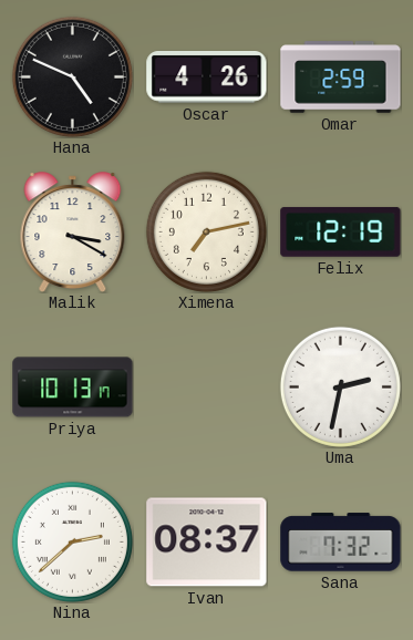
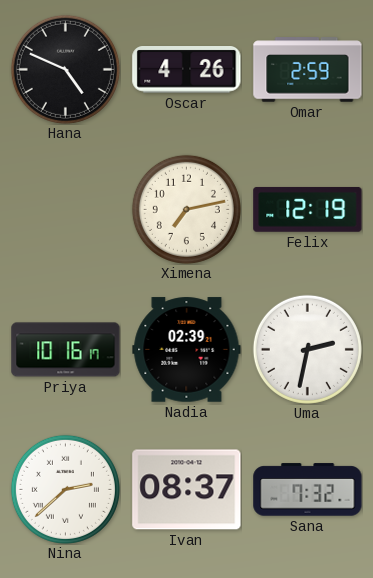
Malik: 3:20 -> none
Priya: 10:13 -> 10:16
Nadia: none -> 02:39
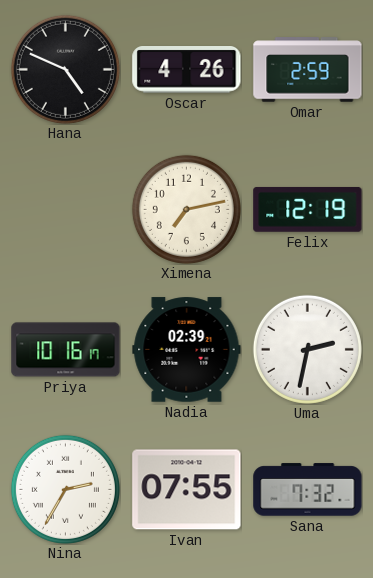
Nina: 2:38 -> 2:35
Ivan: 08:37 -> 07:55
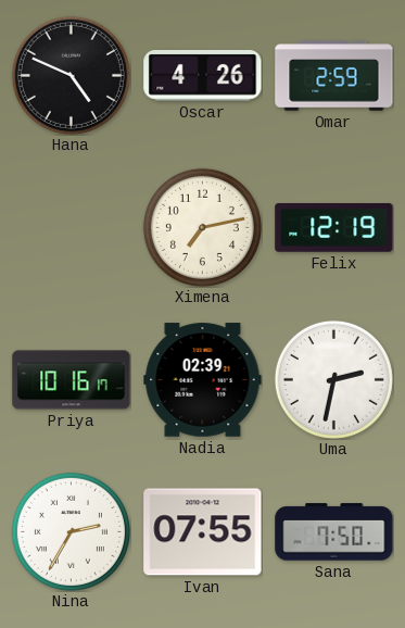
Sana: 7:32 -> 7:50
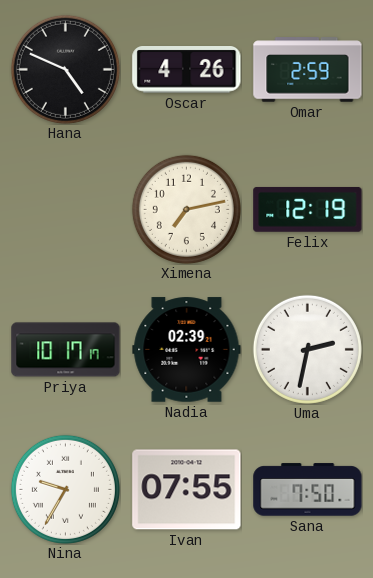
Priya: 10:16 -> 10:17
Nina: 2:35 -> 9:35
